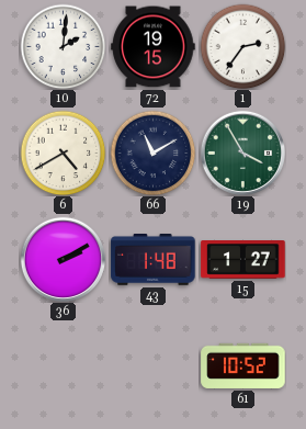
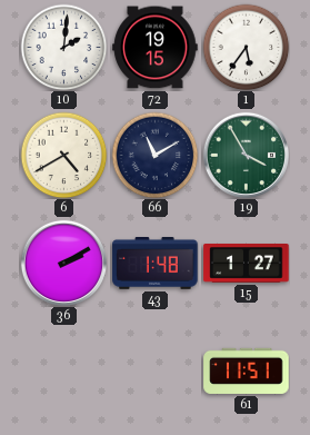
1: 2:36 -> 5:36
61: 10:52 -> 11:51
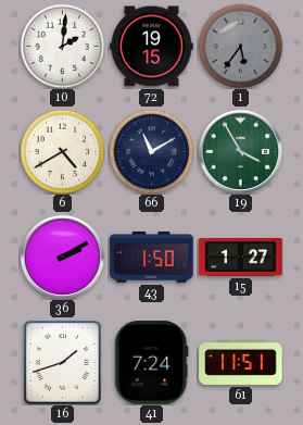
1 dial: white -> grey
43: 1:48 -> 1:50
16: none -> 1:42
41: none -> 7:24
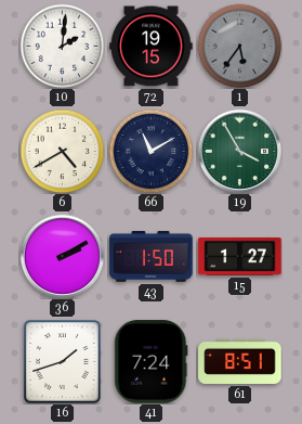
61: 11:51 -> 8:51
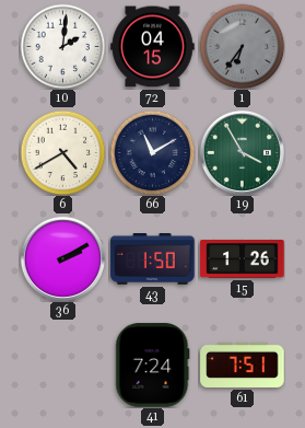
72: 19:15 -> 04:15
1: 5:36 -> 6:36
15: 1:27 -> 1:26
16: 1:42 -> none
61: 8:51 -> 7:51
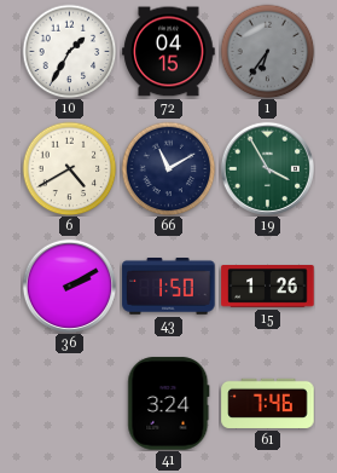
10: 2:01 -> 1:35
41: 7:24 -> 3:24
61: 7:51 -> 7:46
